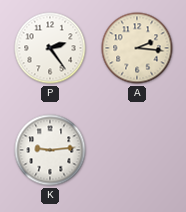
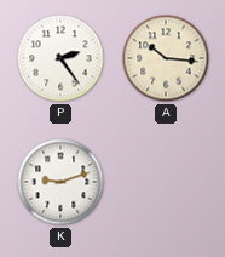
A: 2:16 -> 10:16
K: 9:14 -> 9:12
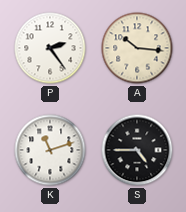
K: 9:12 -> 11:12
S: none -> 4:45
